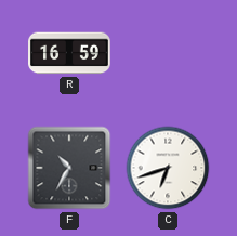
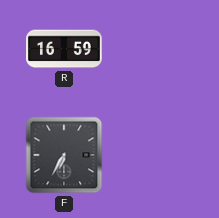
F: 10:35 -> 6:35
C: 6:42 -> none
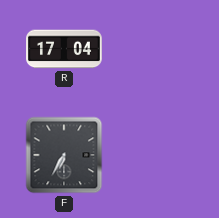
R: 16:59 -> 17:04
